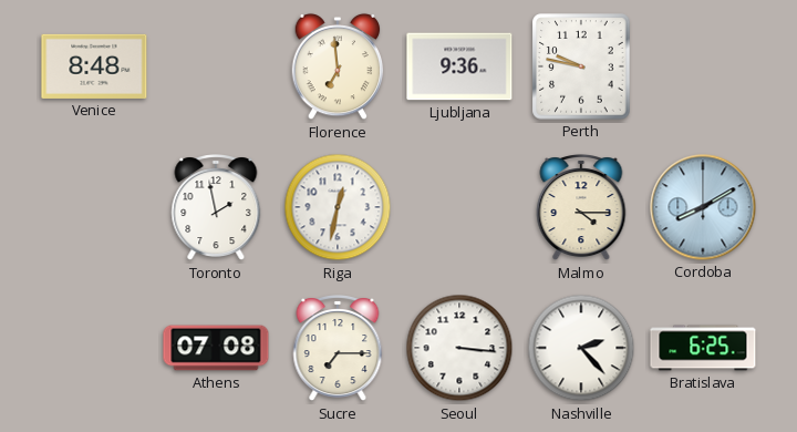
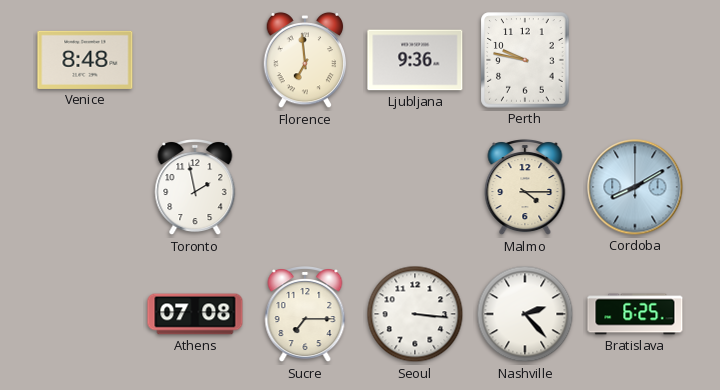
Riga: 12:32 -> none
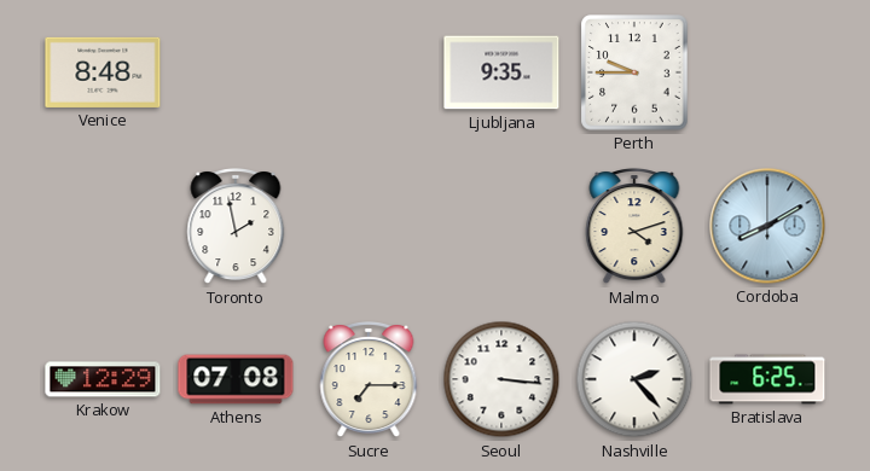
Florence: 6:59 -> none
Ljubljana: 9:36 -> 9:35
Perth: 9:47 -> 9:45
Malmo: 4:15 -> 4:12
Krakow: none -> 12:29
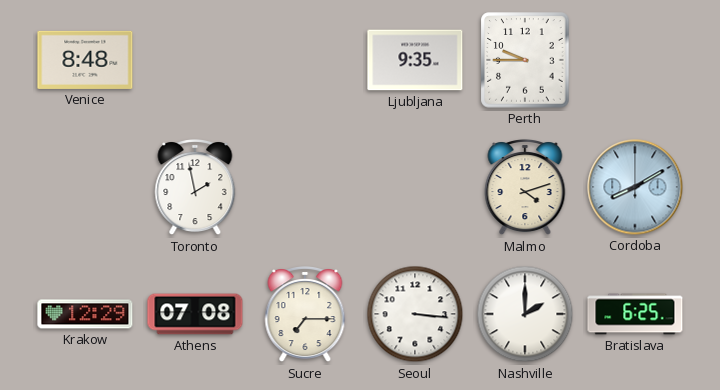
Nashville: 2:23 -> 2:00
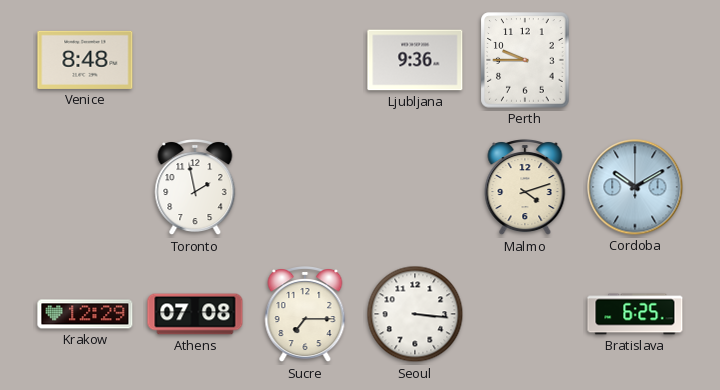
Ljubljana: 9:35 -> 9:36
Cordoba: 8:10 -> 10:10
Nashville: 2:00 -> none
